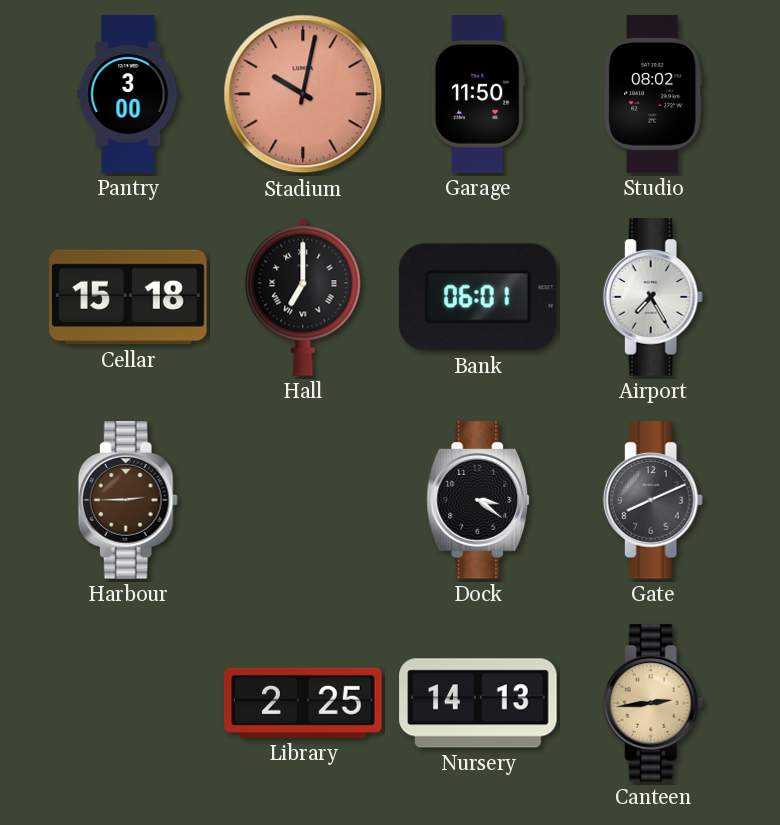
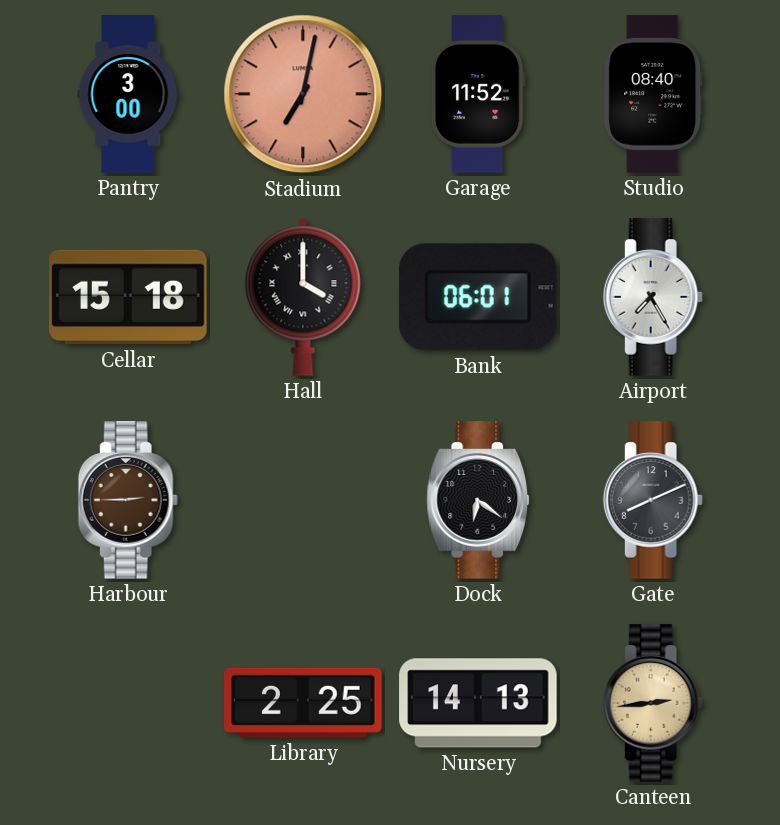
Stadium: 10:02 -> 7:02
Garage: 11:50 -> 11:52
Studio: 08:02 -> 08:40
Hall: 7:00 -> 4:00
Dock: 3:21 -> 6:21
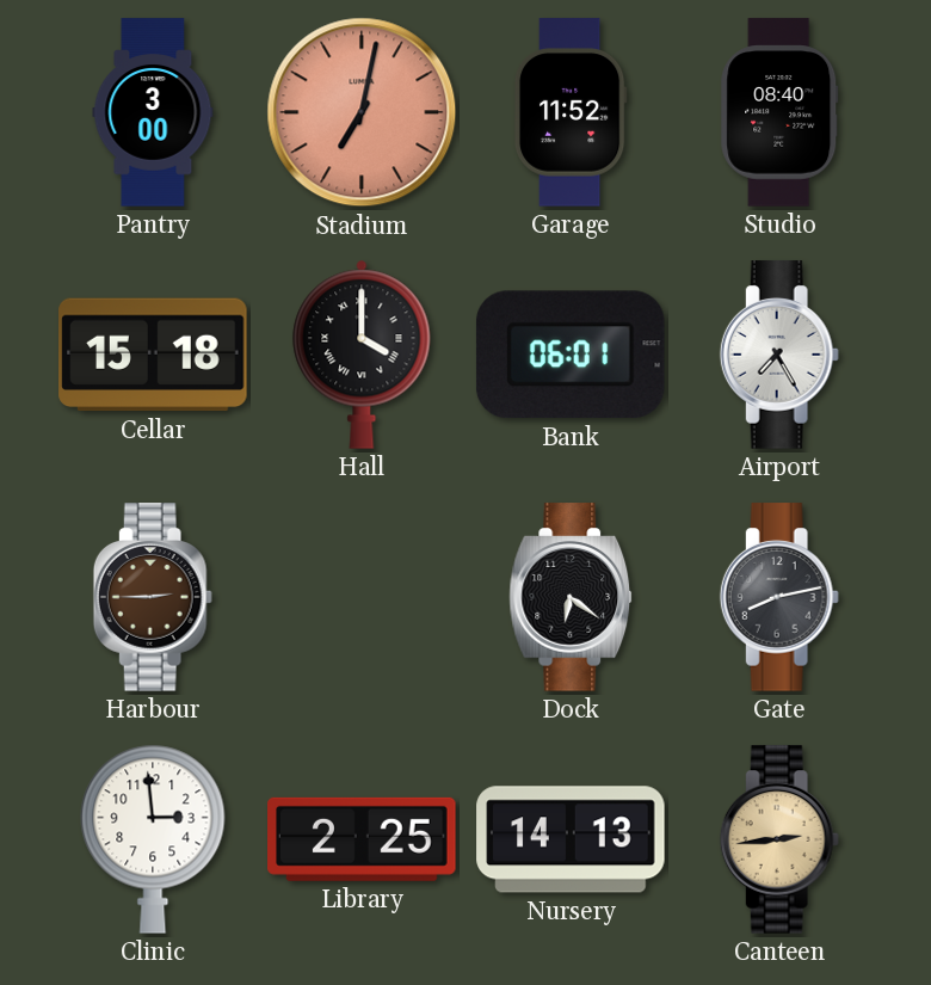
Gate: 8:11 -> 8:13
Clinic: none -> 2:59
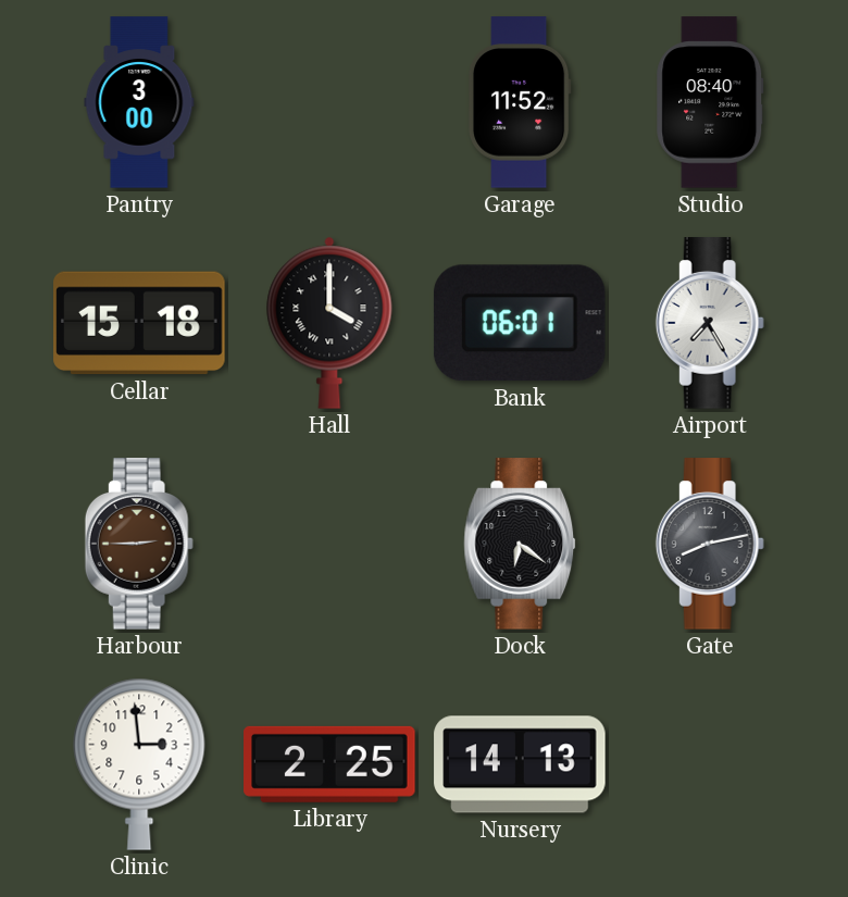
Stadium: 7:02 -> none
Canteen: 2:44 -> none
